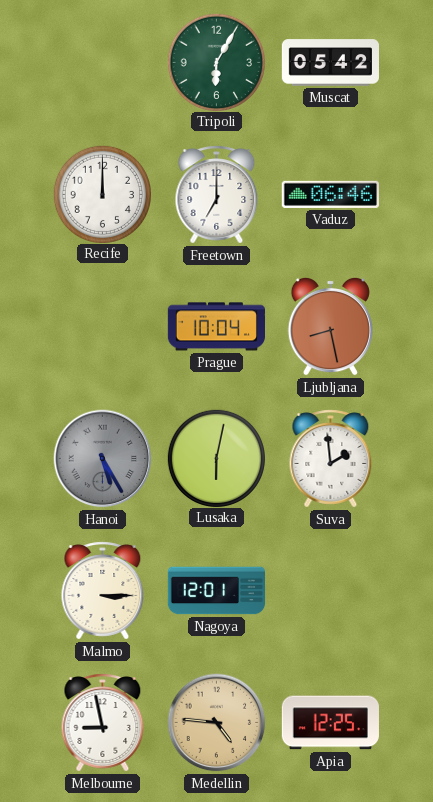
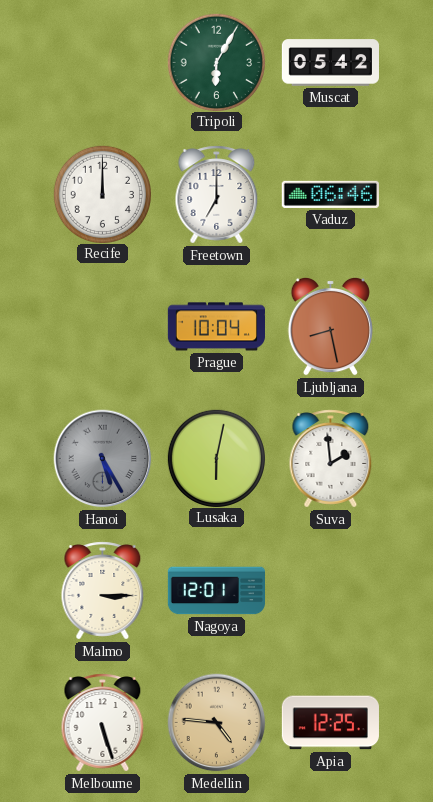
Melbourne: 8:58 -> 5:27
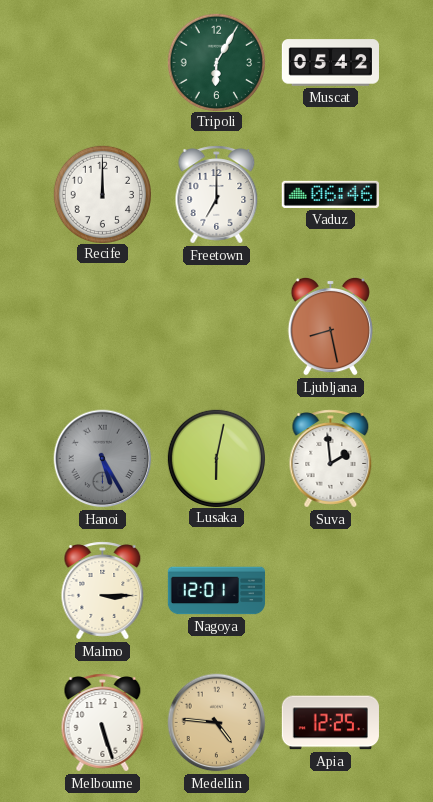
Prague: 10:04 -> none
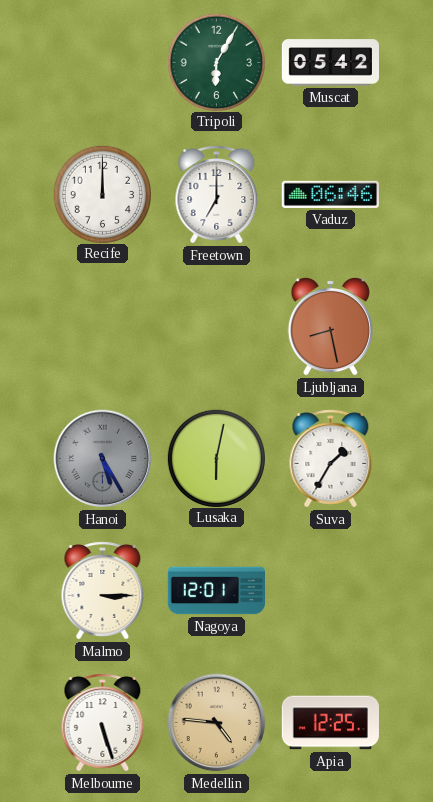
Suva: 1:59 -> 1:35
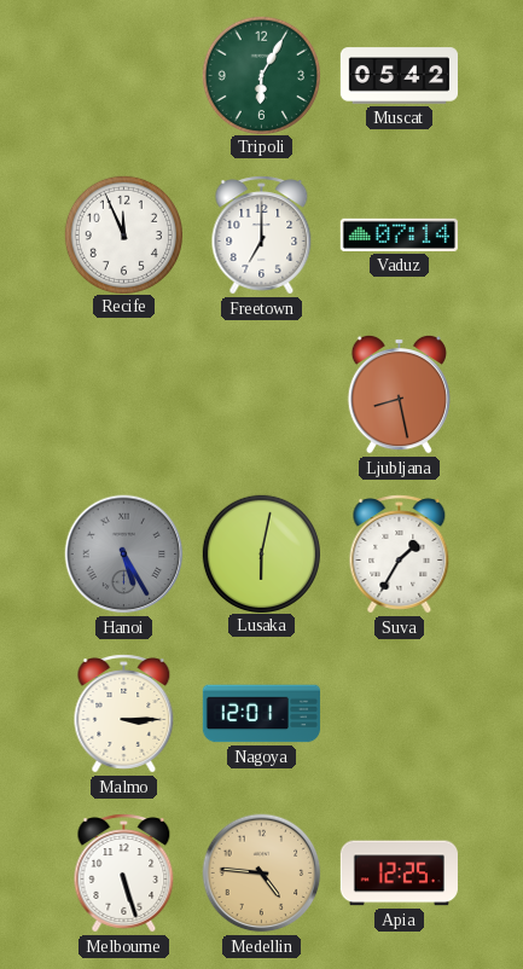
Recife: 12:00 -> 11:56
Vaduz: 06:46 -> 07:14
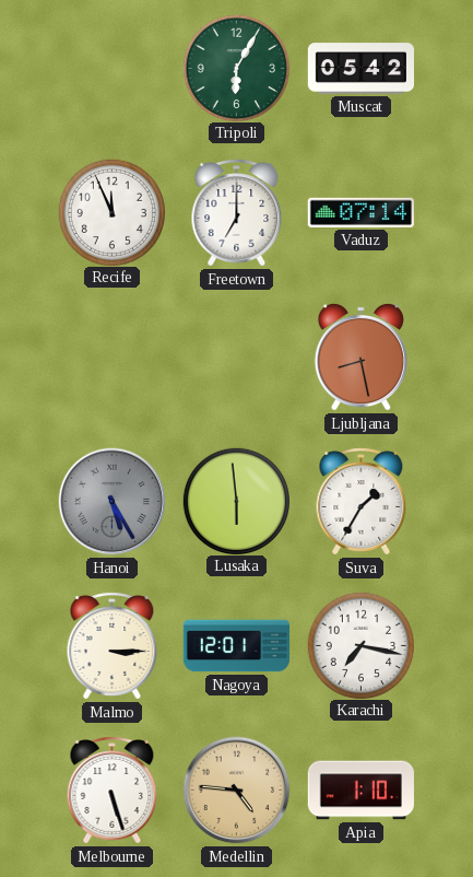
Lusaka: 6:02 -> 5:59
Karachi: none -> 7:17
Apia: 12:25 -> 1:10
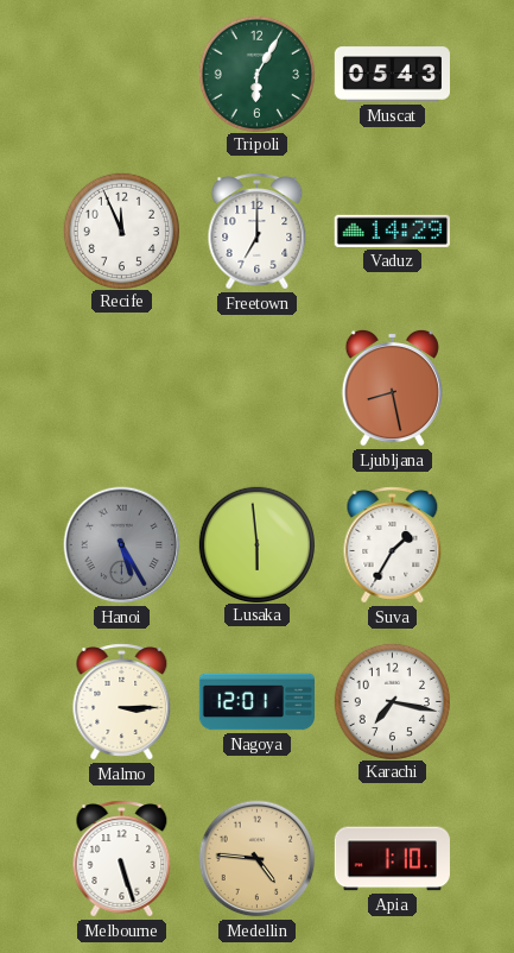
Muscat: 05:42 -> 05:43
Vaduz: 07:14 -> 14:29
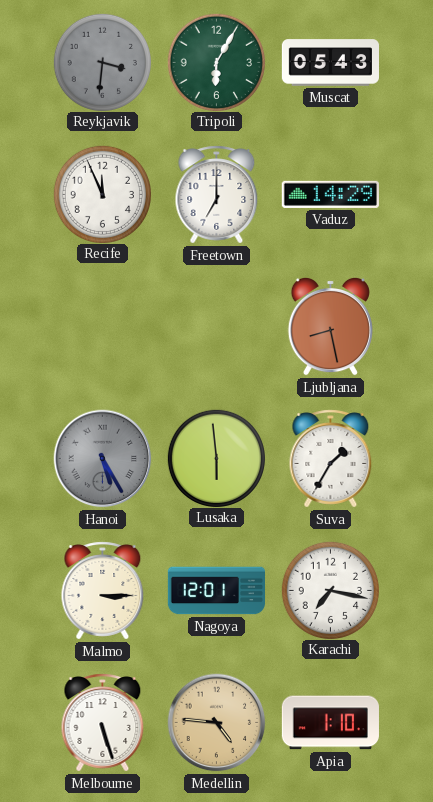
Reykjavik: none -> 3:31
